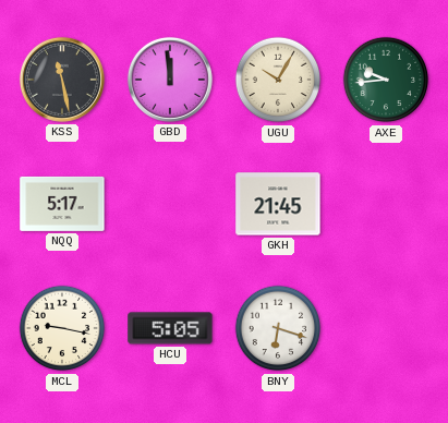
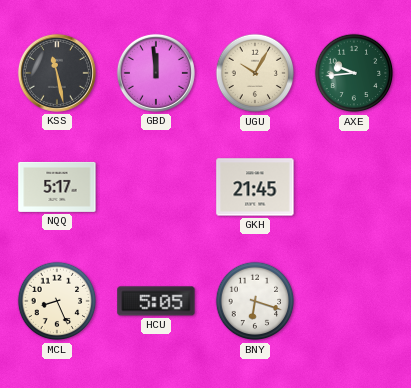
MCL: 9:17 -> 8:26
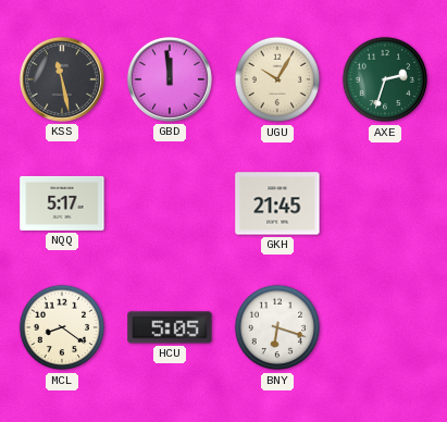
AXE: 9:44 -> 2:33
MCL: 8:26 -> 8:21
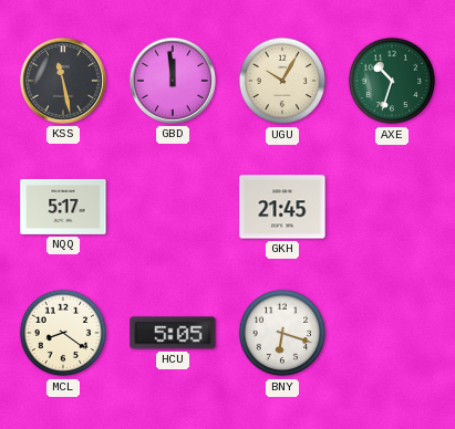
AXE: 2:33 -> 10:33
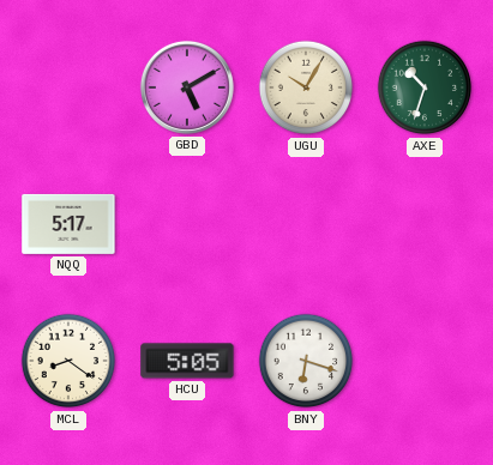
KSS: 11:28 -> none
GBD: 11:59 -> 5:10
GKH: 21:45 -> none
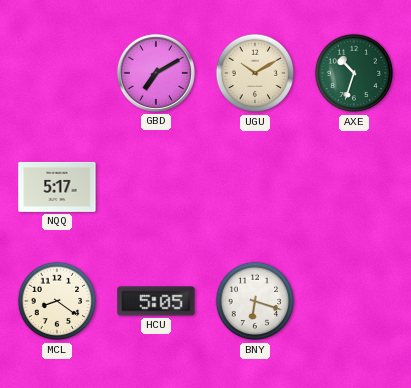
GBD: 5:10 -> 7:10
UGU: 10:05 -> 10:10
